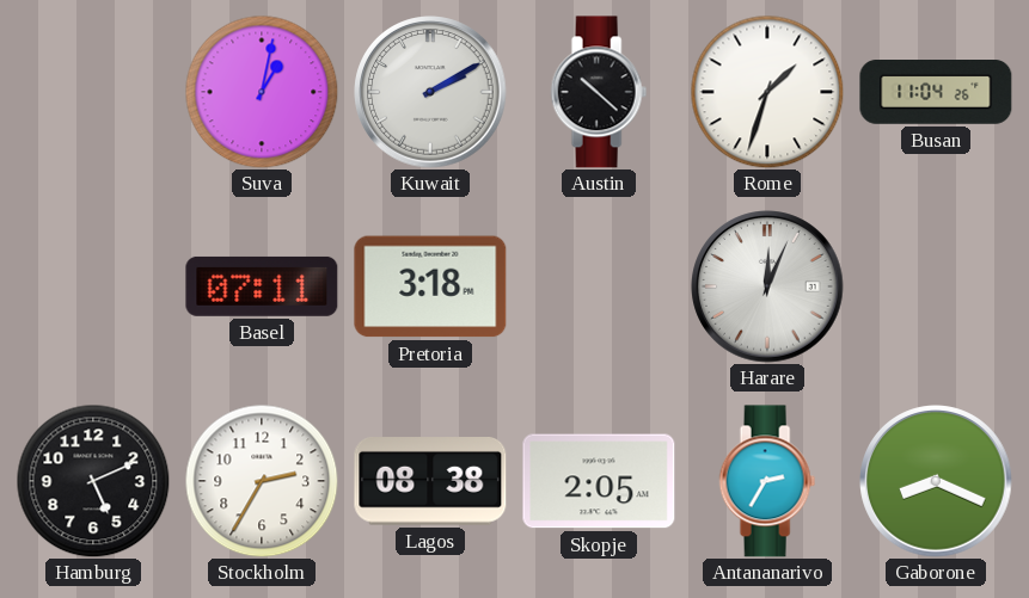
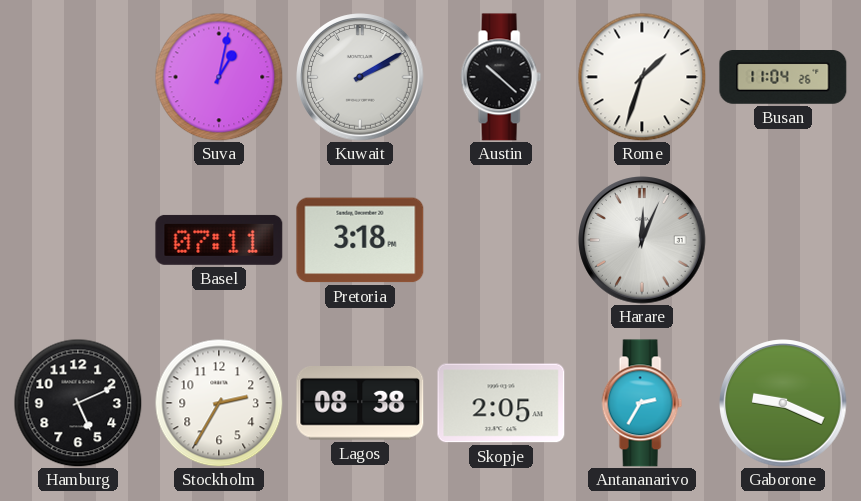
Gaborone: 8:19 -> 9:19
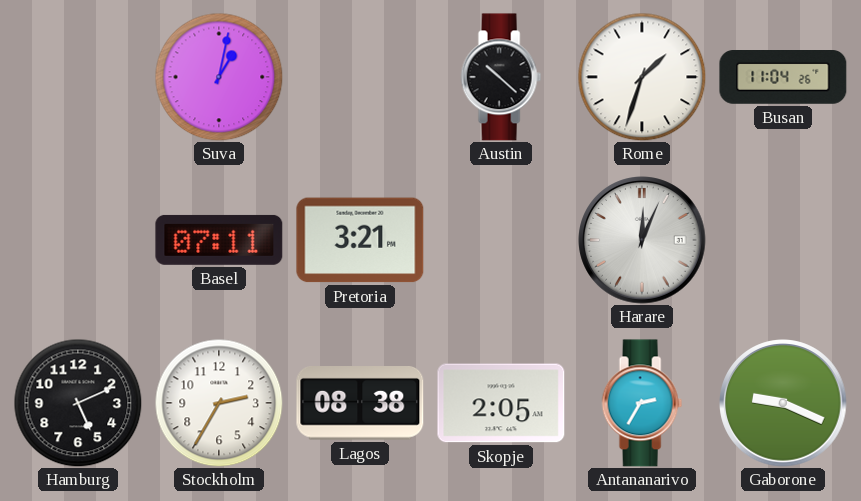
Kuwait: 2:10 -> none
Pretoria: 3:18 -> 3:21
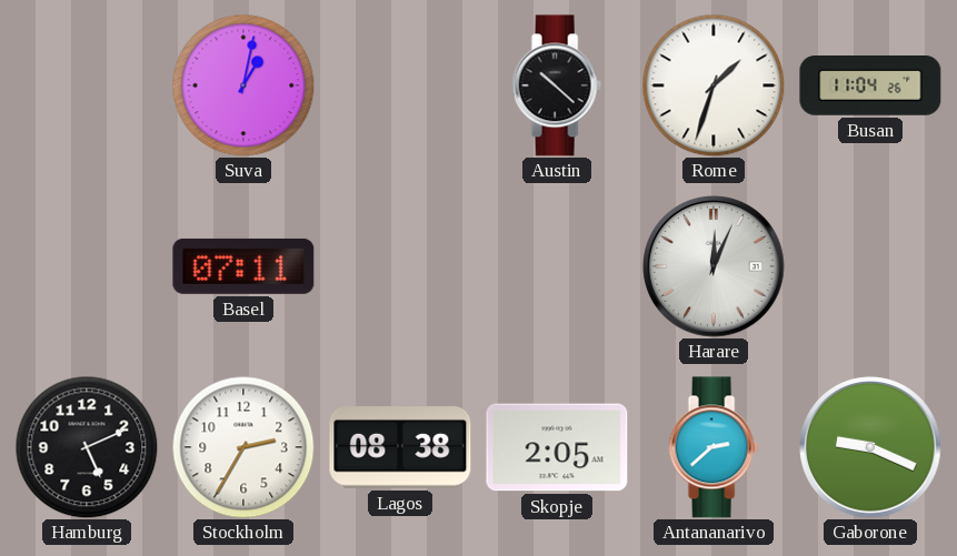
Pretoria: 3:21 -> none
Antananarivo: 2:35 -> 2:38
